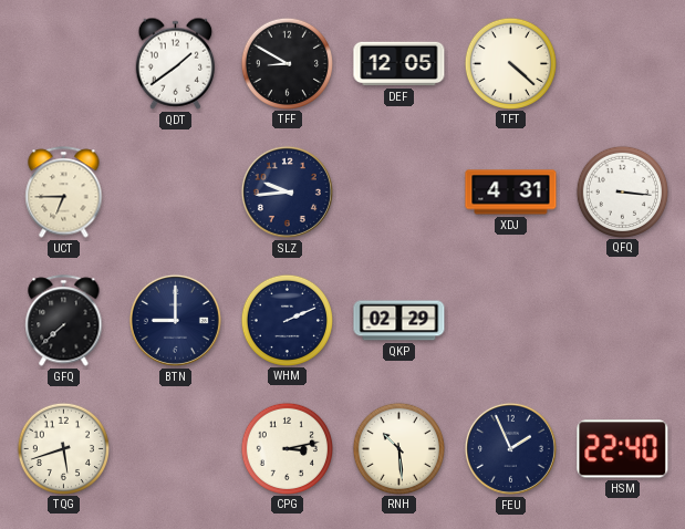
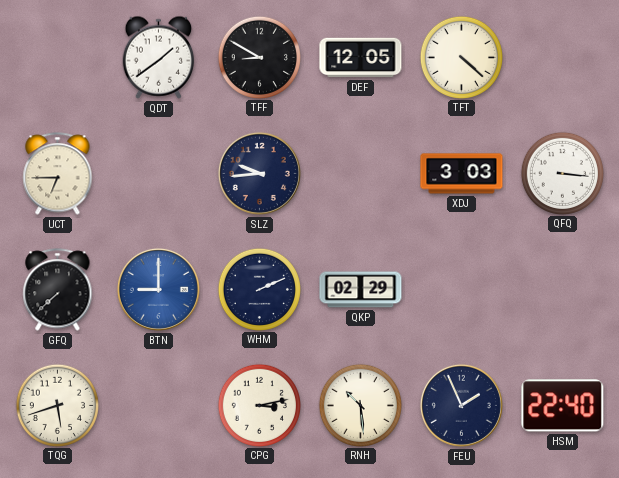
XDJ: 4:31 -> 3:03
BTN dial: navy -> blue
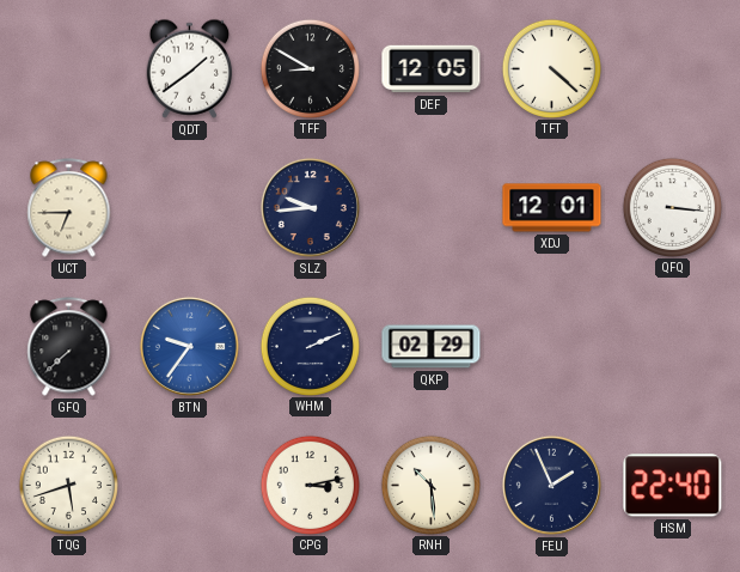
XDJ: 3:03 -> 12:01
BTN: 9:00 -> 9:36
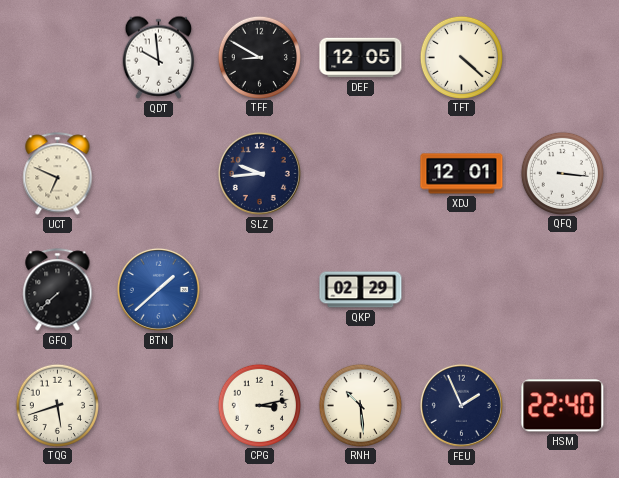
QDT: 1:39 -> 9:59
UCT: 6:45 -> 6:49
BTN: 9:36 -> 1:38
WHM: 2:11 -> none
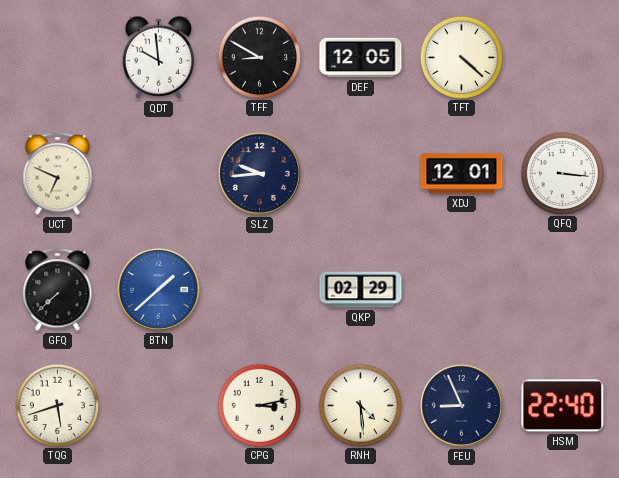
RNH: 10:29 -> 4:29
FEU: 1:56 -> 8:56
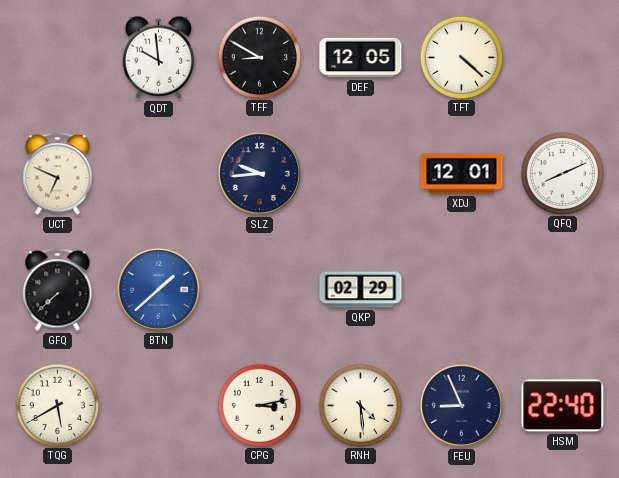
QFQ: 3:16 -> 8:11
TQG: 5:42 -> 5:40
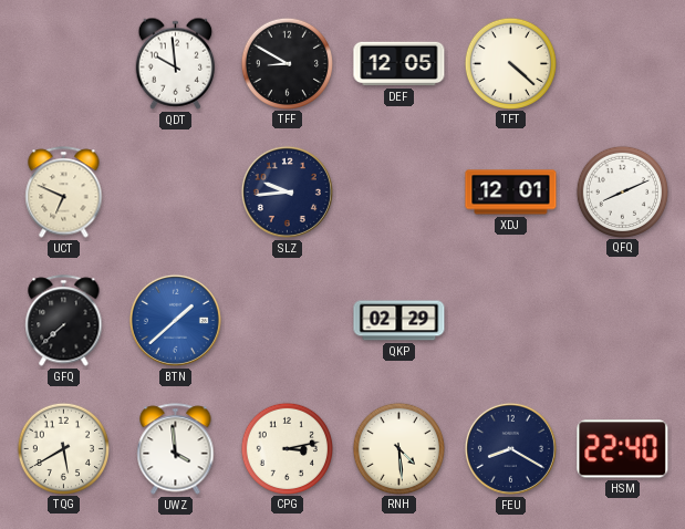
UWZ: none -> 3:59
FEU: 8:56 -> 8:20
